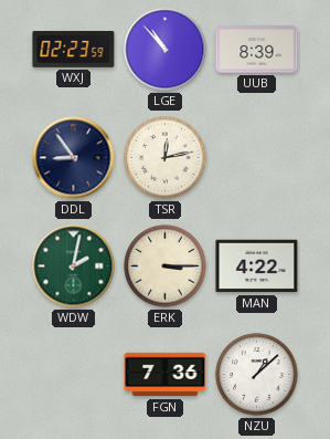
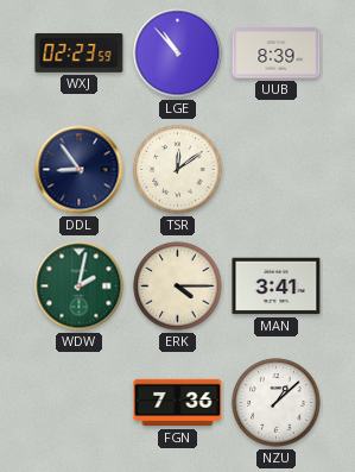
TSR: 12:13 -> 12:09
ERK: 3:15 -> 4:15
MAN: 4:22 -> 3:41
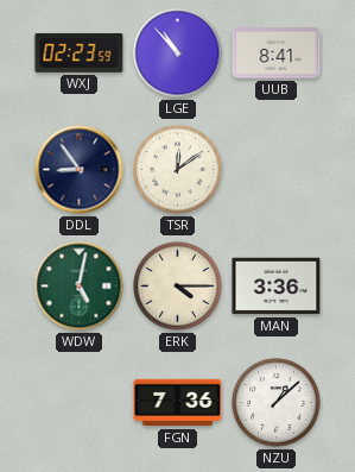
UUB: 8:39 -> 8:41
WDW: 2:02 -> 5:02
MAN: 3:41 -> 3:36
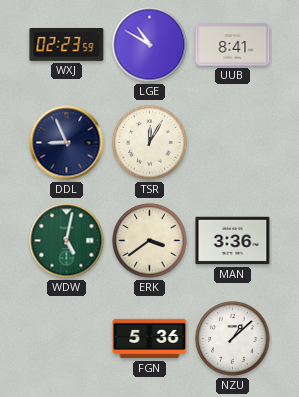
LGE: 10:53 -> 10:50
DDL: 8:54 -> 8:56
TSR: 12:09 -> 12:05
ERK: 4:15 -> 3:39
FGN: 7:36 -> 5:36
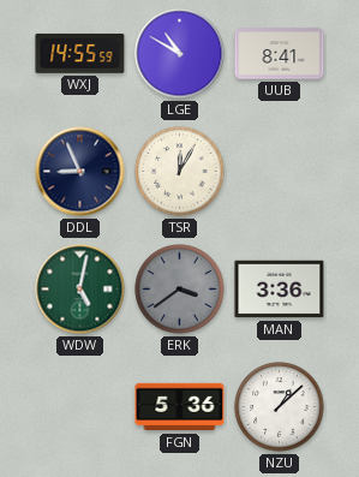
WXJ: 02:23 -> 14:55
ERK dial: cream -> grey
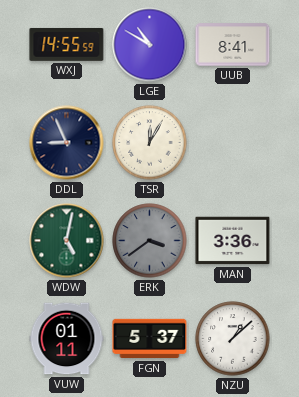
VUW: none -> 01:11
FGN: 5:36 -> 5:37
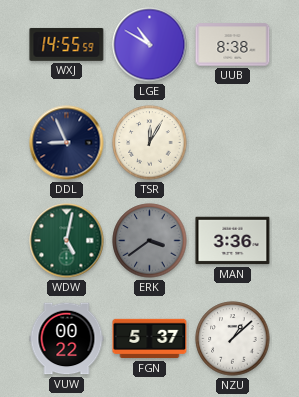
UUB: 8:41 -> 8:38
VUW: 01:11 -> 00:22
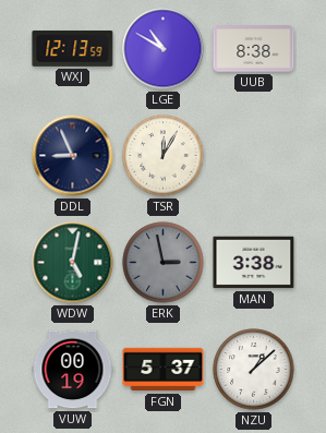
WXJ: 14:55 -> 12:13
ERK: 3:39 -> 2:58
MAN: 3:36 -> 3:38
VUW: 00:22 -> 00:19
